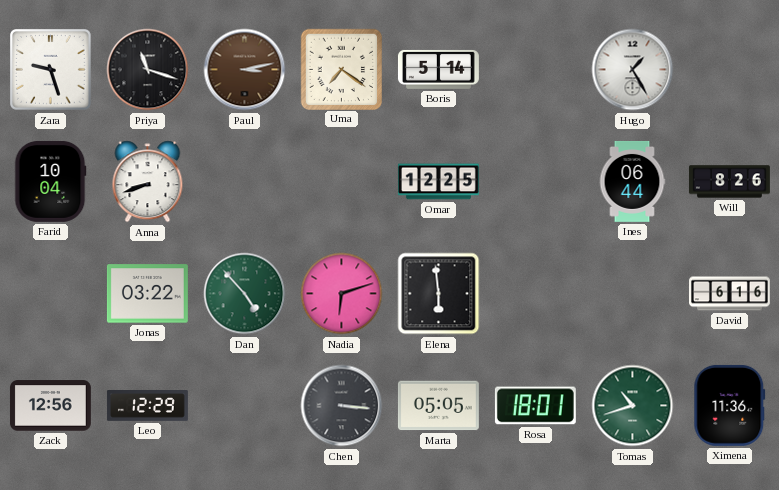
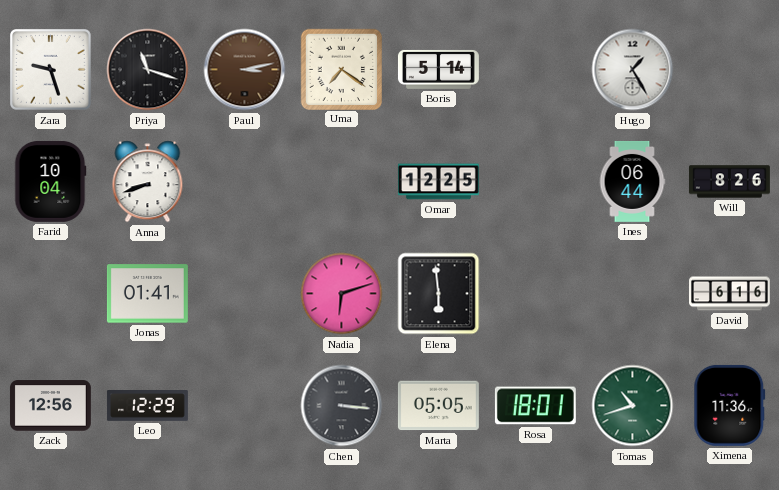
Jonas: 03:22 -> 01:41
Dan: 4:53 -> none
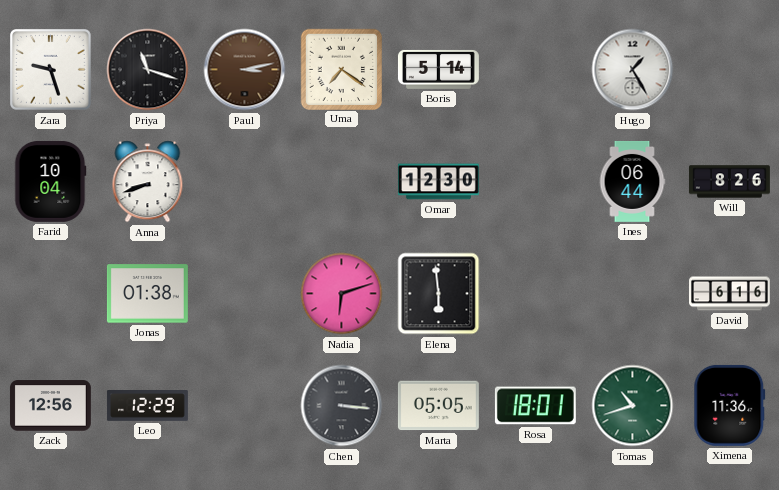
Omar: 12:25 -> 12:30
Jonas: 01:41 -> 01:38
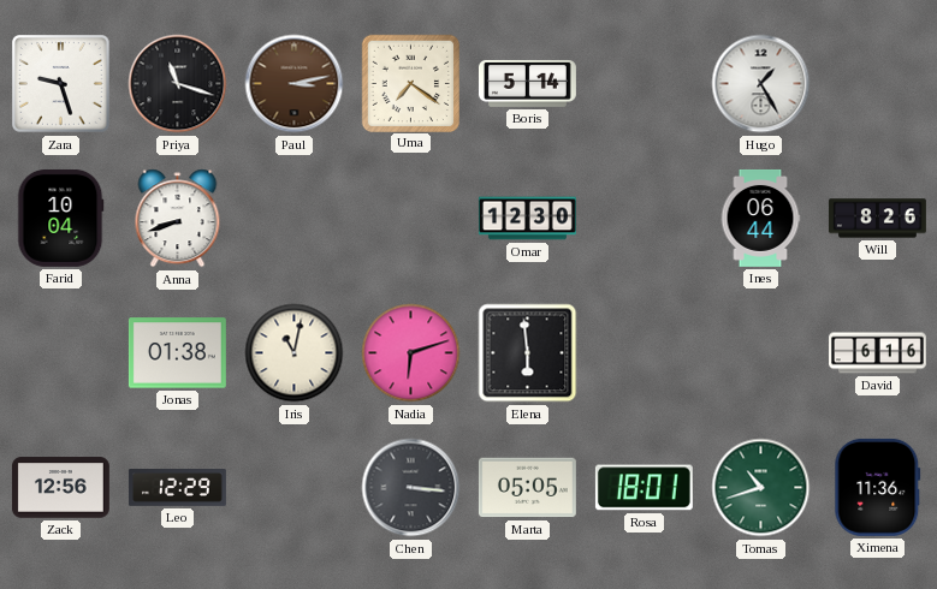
Iris: none -> 11:02
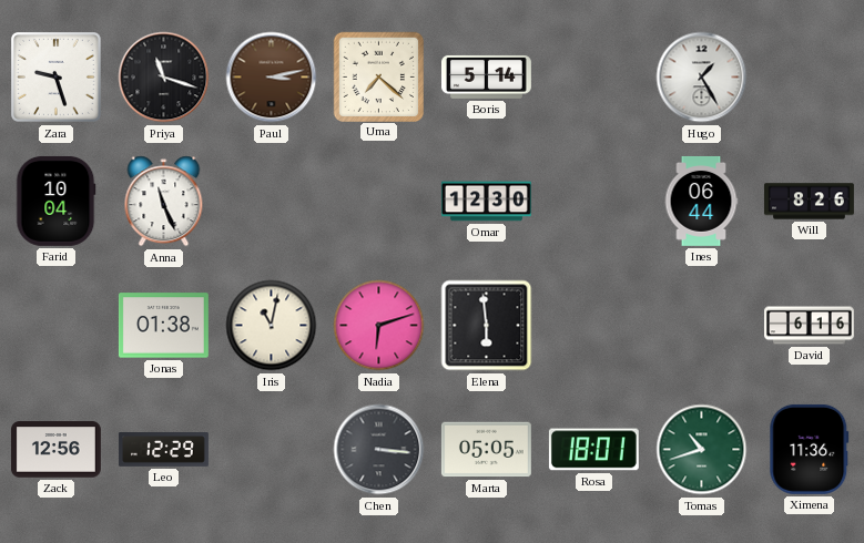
Uma: 7:21 -> 7:22
Anna: 8:42 -> 11:26
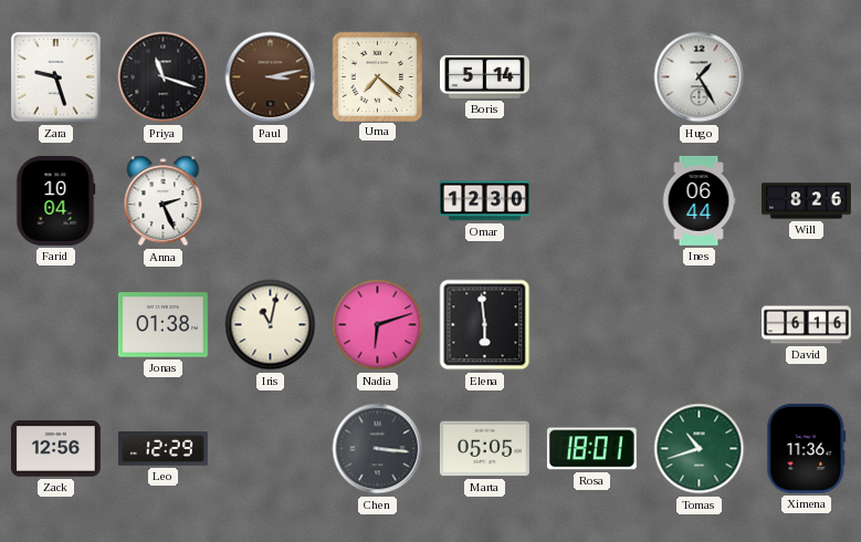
Anna: 11:26 -> 2:26
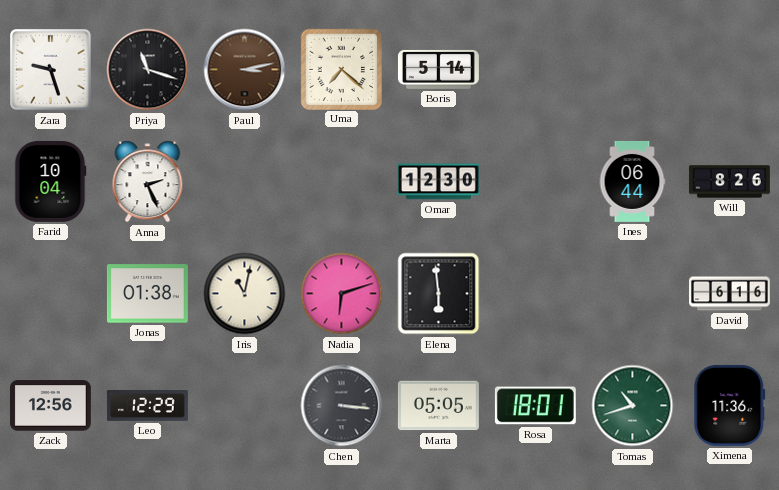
Hugo: 1:25 -> none
